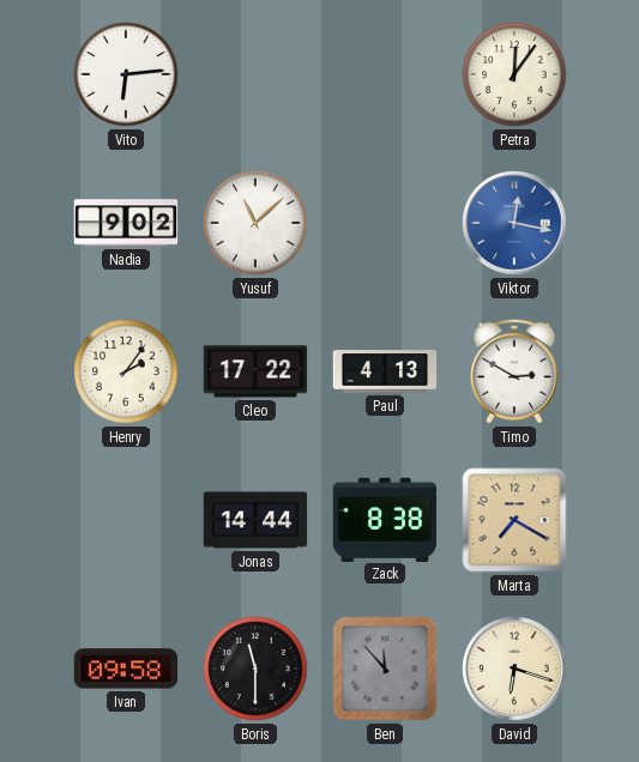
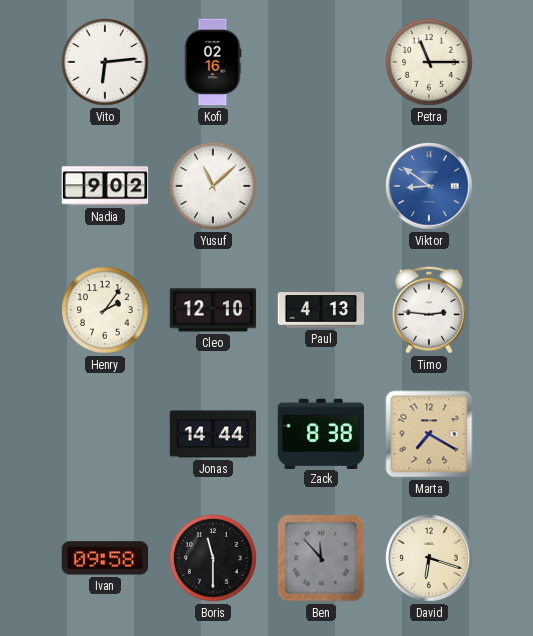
Kofi: none -> 02:16
Petra: 12:06 -> 11:15
Viktor: 12:17 -> 8:51
Cleo: 17:22 -> 12:10
Timo: 2:50 -> 2:46
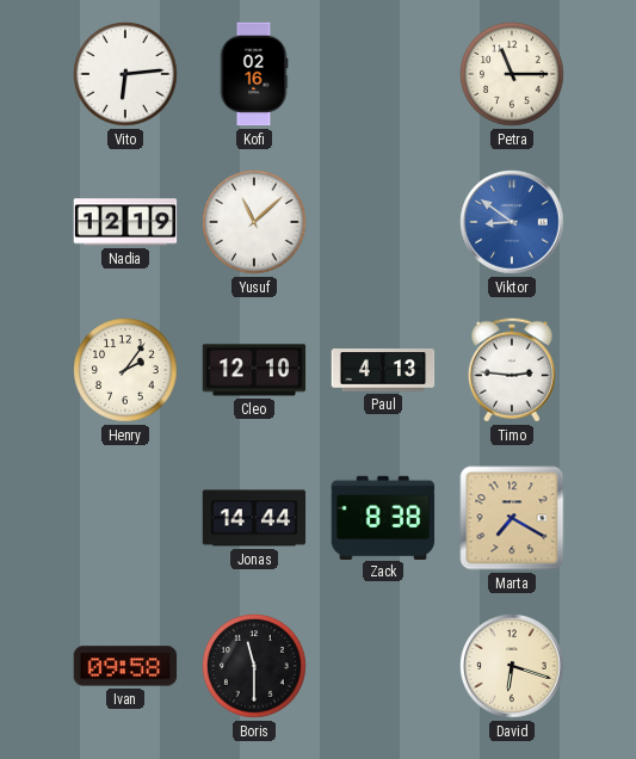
Nadia: 9:02 -> 12:19
Ben: 11:53 -> none
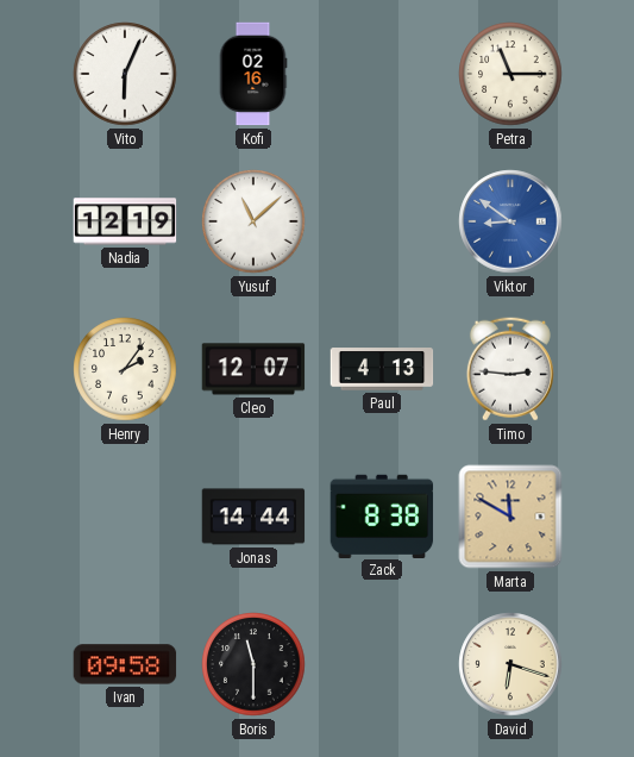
Vito: 6:14 -> 6:04
Cleo: 12:10 -> 12:07
Marta: 7:20 -> 11:50
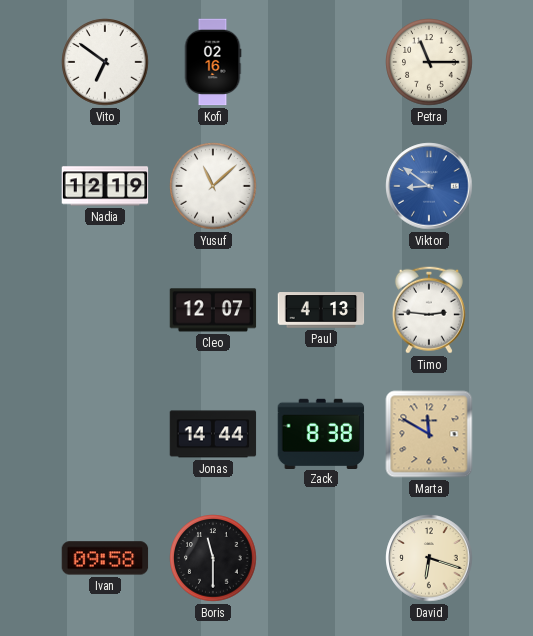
Vito: 6:04 -> 6:51
Henry: 2:06 -> none
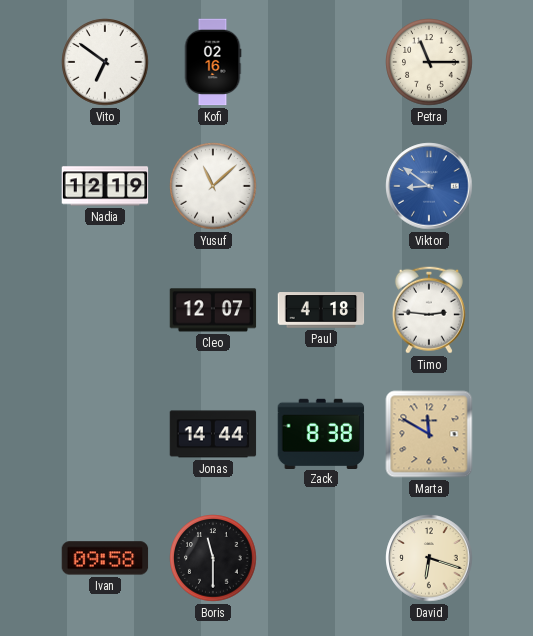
Paul: 4:13 -> 4:18
